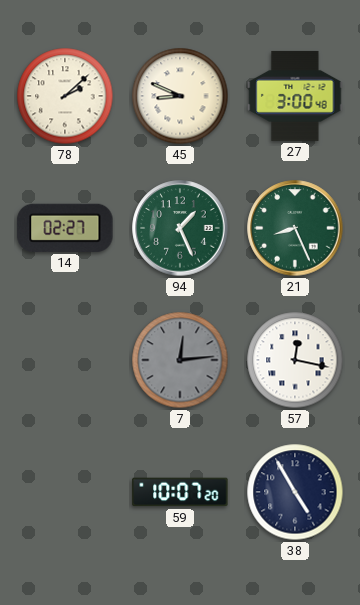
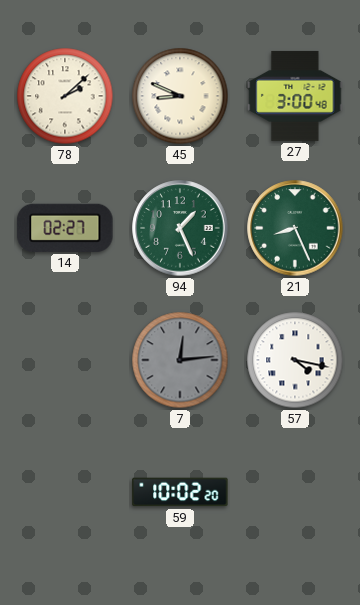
57: 12:17 -> 4:17
59: 10:07 -> 10:02
38: 4:55 -> none
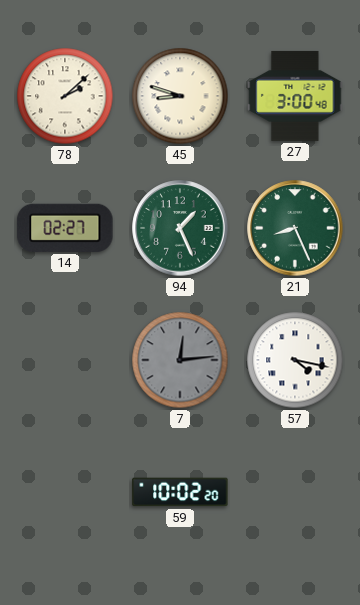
45: 8:49 -> 8:48
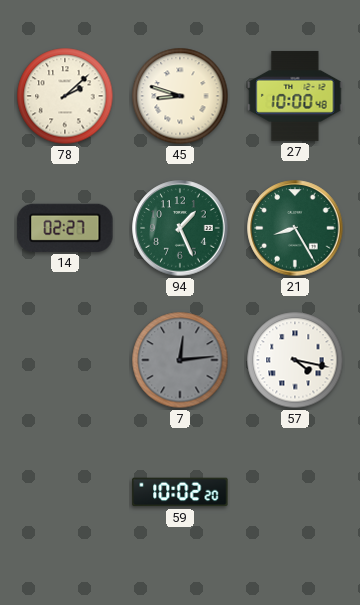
27: 3:00 -> 10:00
21: 8:26 -> 8:25
